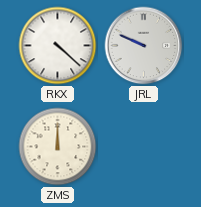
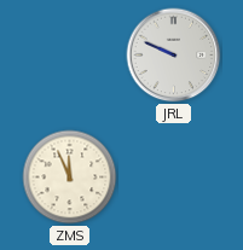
RKX: 4:22 -> none
ZMS: 12:00 -> 11:56
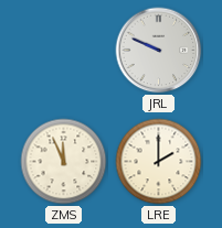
LRE: none -> 2:00
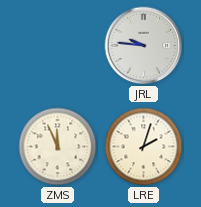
JRL: 9:49 -> 9:46
LRE: 2:00 -> 2:03
